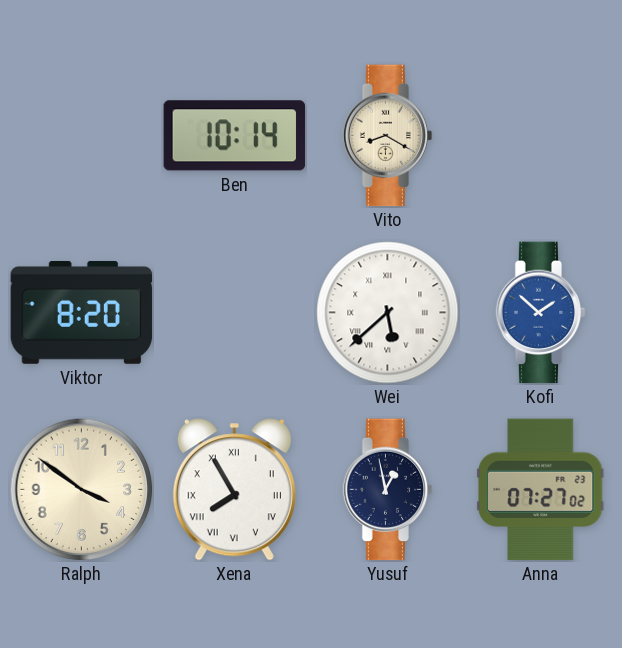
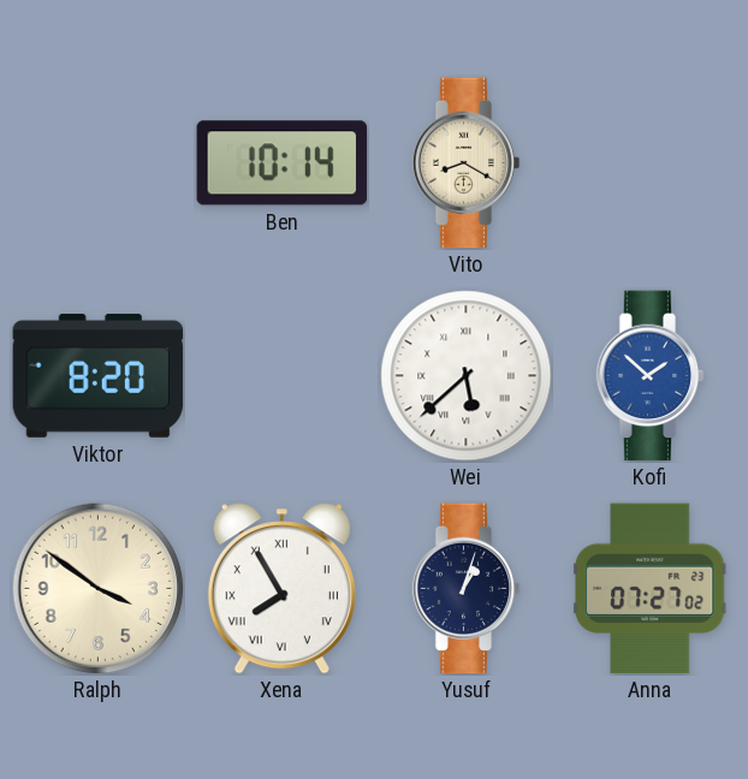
Yusuf: 12:58 -> 1:03
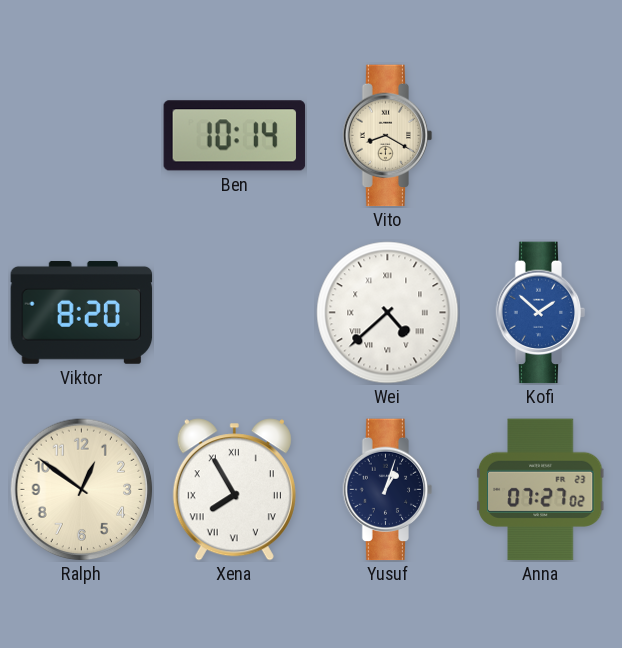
Wei: 5:38 -> 4:38
Ralph: 3:51 -> 12:51
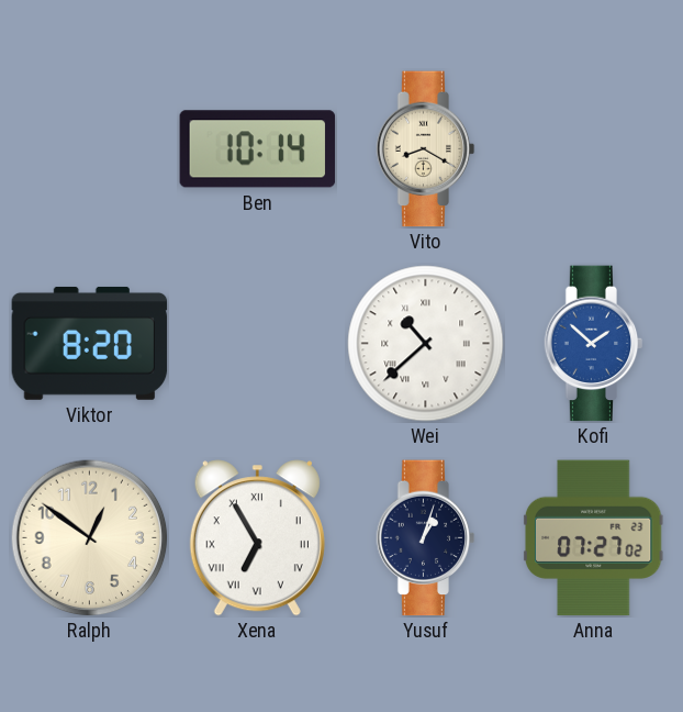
Wei: 4:38 -> 10:38
Xena: 7:55 -> 6:55
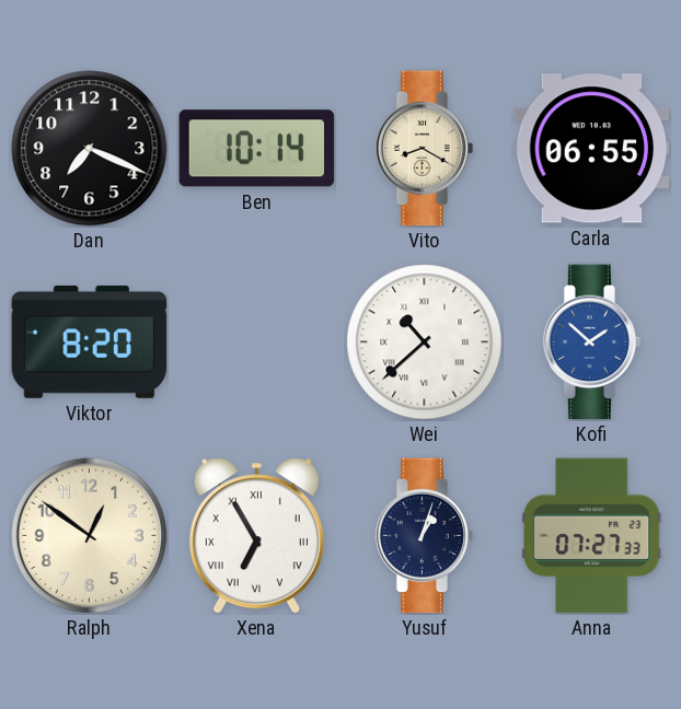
Dan: none -> 7:19
Carla: none -> 06:55
Anna: 07:27:02 -> 07:27:33
